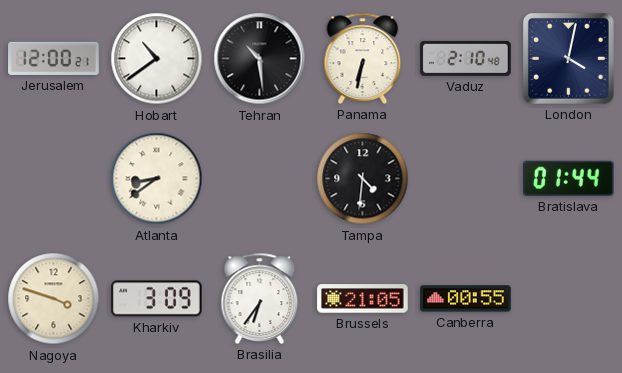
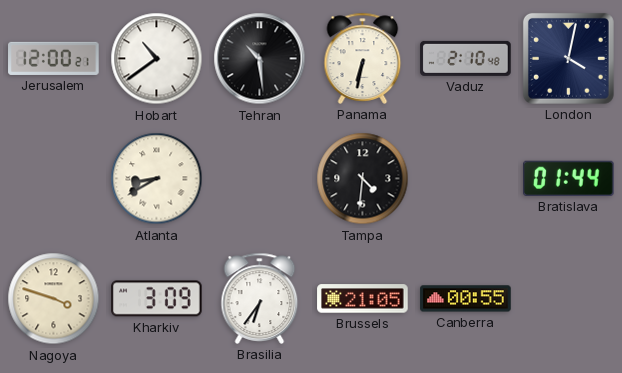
Atlanta: 8:39 -> 8:40
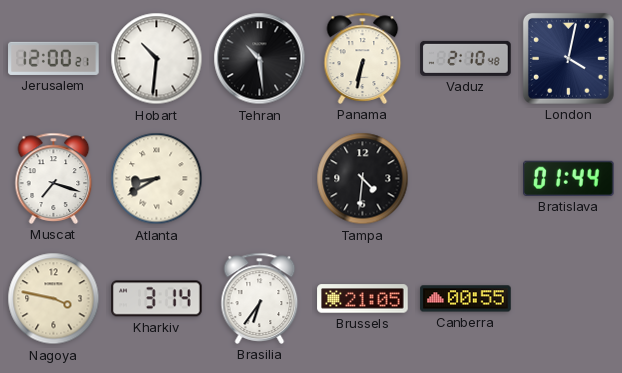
Hobart: 10:39 -> 10:31
Muscat: none -> 7:18
Nagoya: 3:48 -> 3:47
Kharkiv: 3:09 -> 3:14
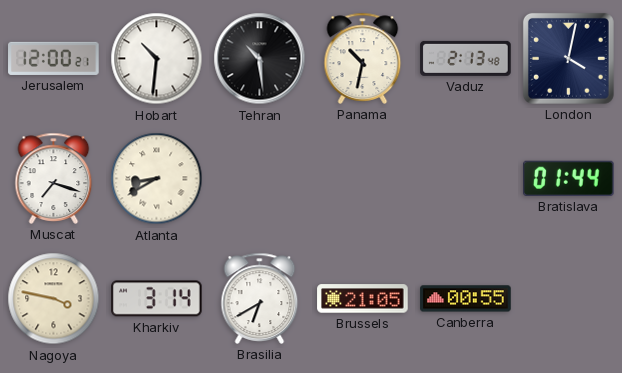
Panama: 6:32 -> 10:32
Vaduz: 2:10 -> 2:13
Tampa: 4:31 -> none
Brasilia: 6:36 -> 6:40
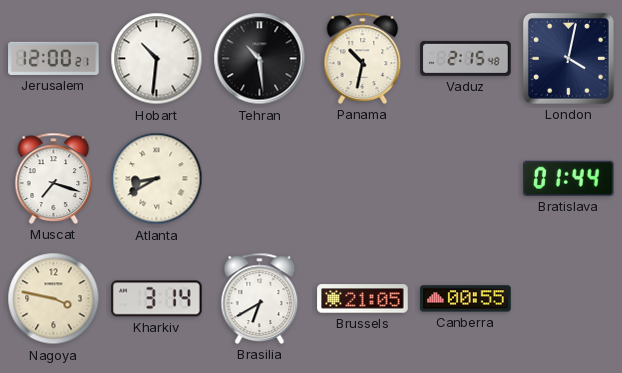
Vaduz: 2:13 -> 2:15
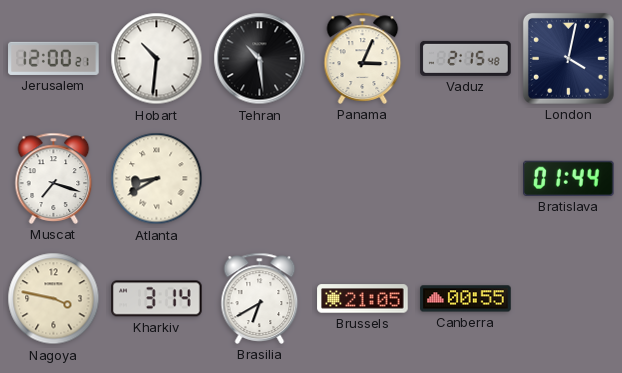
Panama: 10:32 -> 3:04
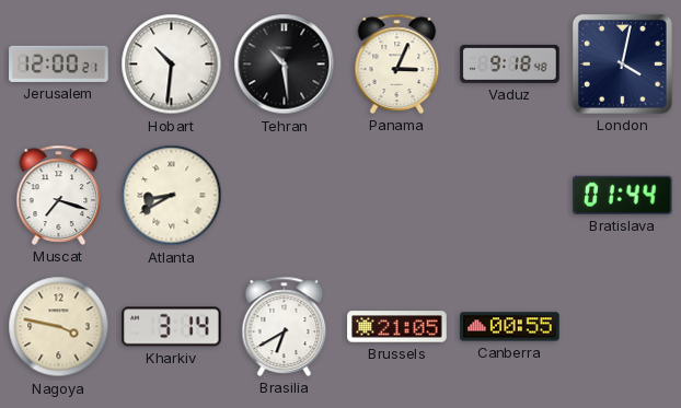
Vaduz: 2:15 -> 9:18
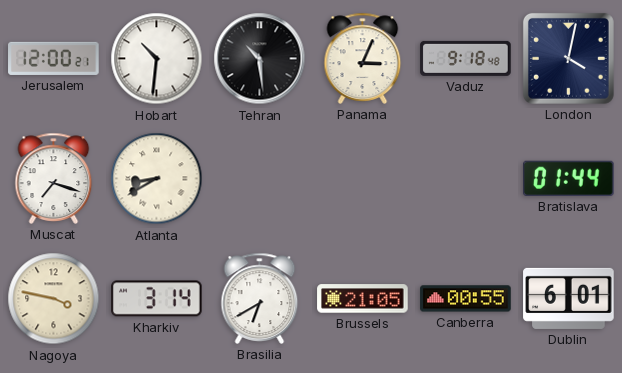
Dublin: none -> 6:01
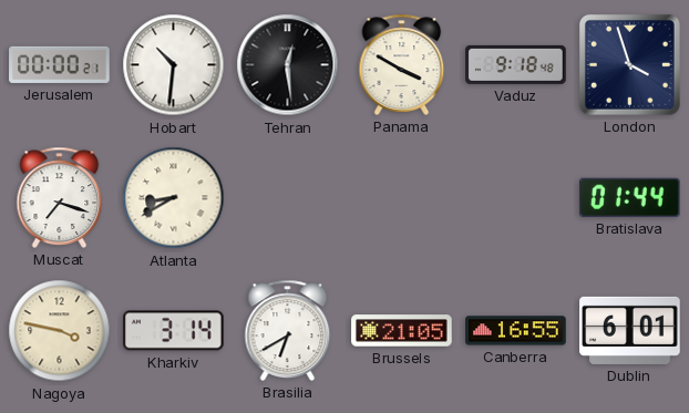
Jerusalem: 12:00 -> 00:00
Tehran: 10:29 -> 12:29
Panama: 3:04 -> 3:50
London: 4:02 -> 3:57
Canberra: 00:55 -> 16:55
